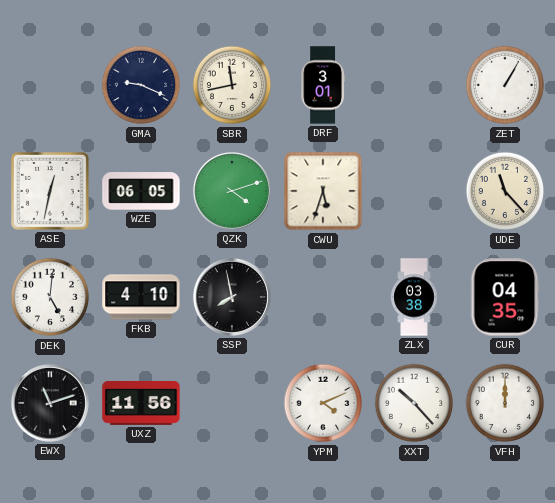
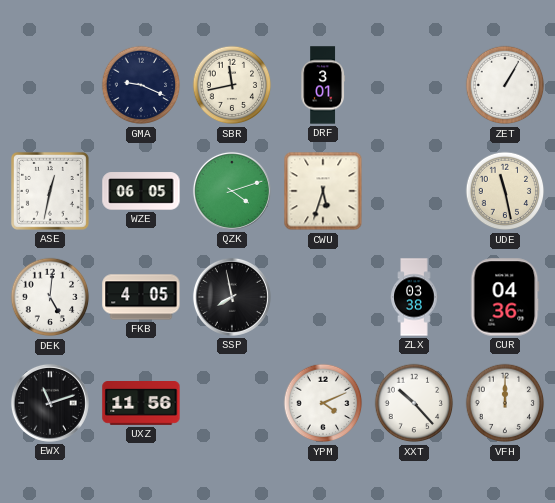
UDE: 11:23 -> 11:28
FKB: 4:10 -> 4:05
CUR: 04:35 -> 04:36
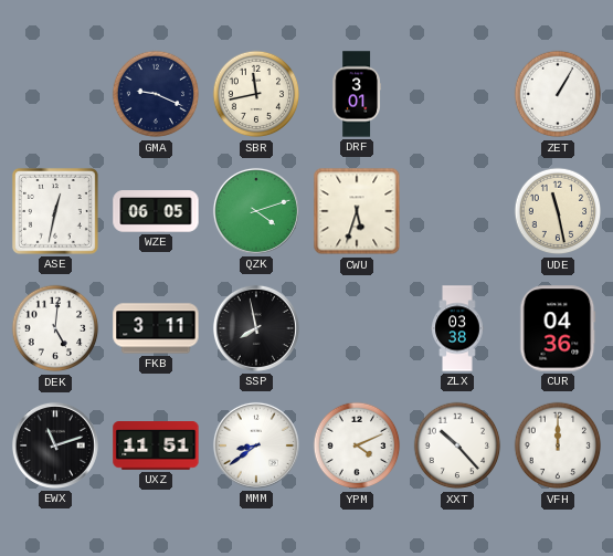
FKB: 4:05 -> 3:11
UXZ: 11:56 -> 11:51
MMM: none -> 8:39
